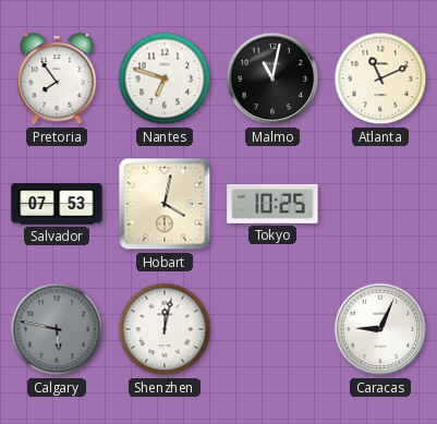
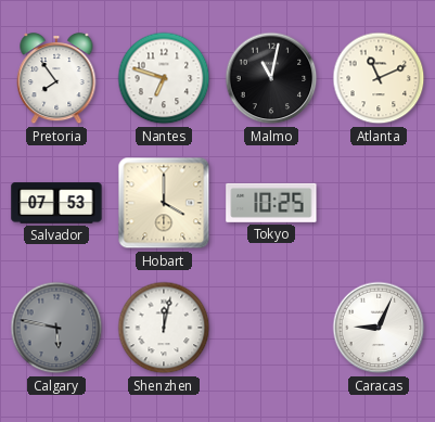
Hobart: 4:02 -> 4:00
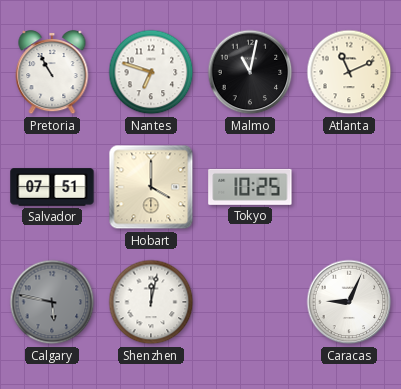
Pretoria: 7:54 -> 10:55
Salvador: 07:53 -> 07:51
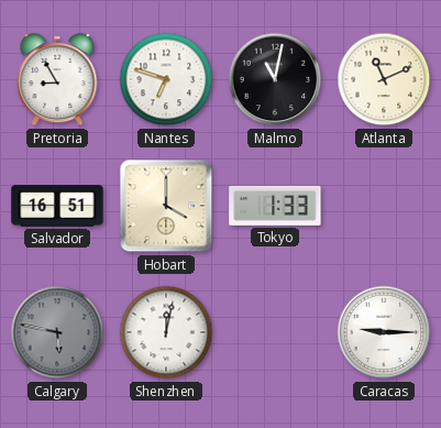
Pretoria: 10:55 -> 8:55
Salvador: 07:51 -> 16:51
Tokyo: 10:25 -> 1:33
Caracas: 9:04 -> 9:15
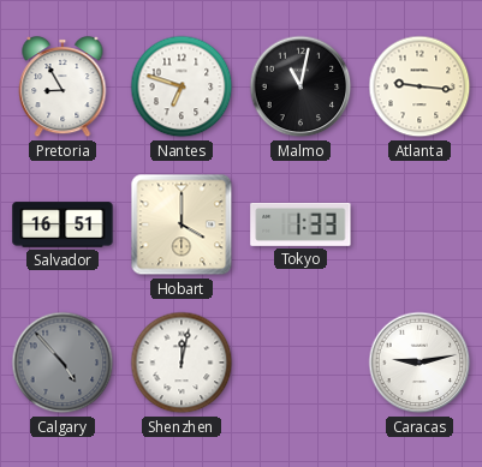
Atlanta: 11:11 -> 9:16
Calgary: 5:47 -> 4:53
Caracas: 9:15 -> 9:13
